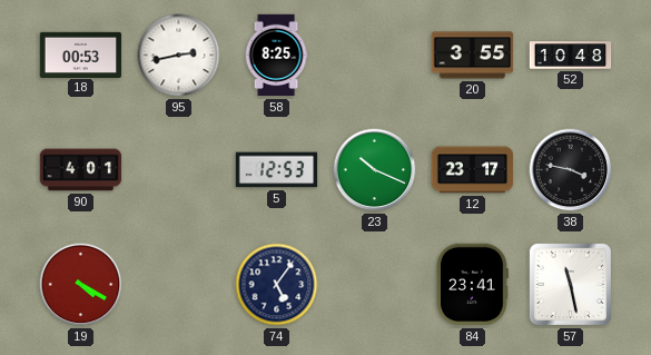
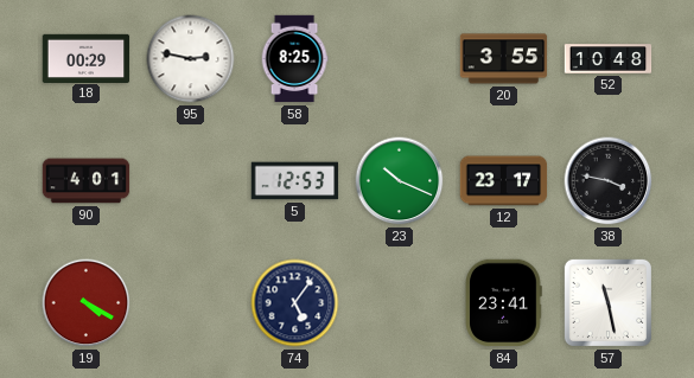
18: 00:53 -> 00:29
95: 2:43 -> 2:47
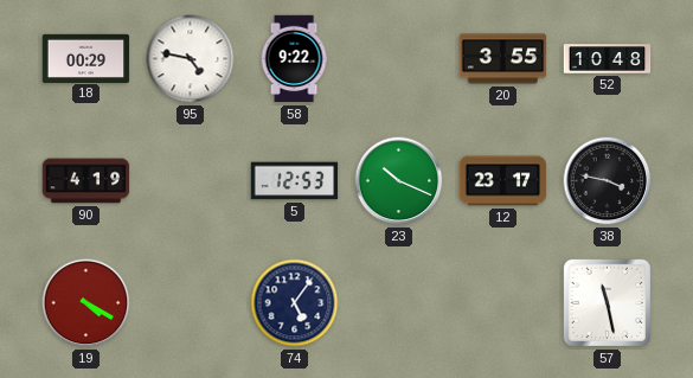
95: 2:47 -> 4:47
58: 8:25 -> 9:22
90: 4:01 -> 4:19
84: 23:41 -> none
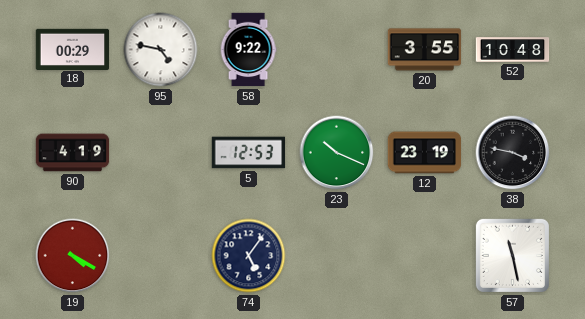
12: 23:17 -> 23:19
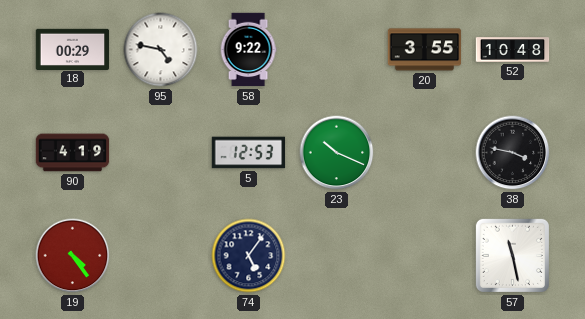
12: 23:19 -> none
19: 4:20 -> 4:24
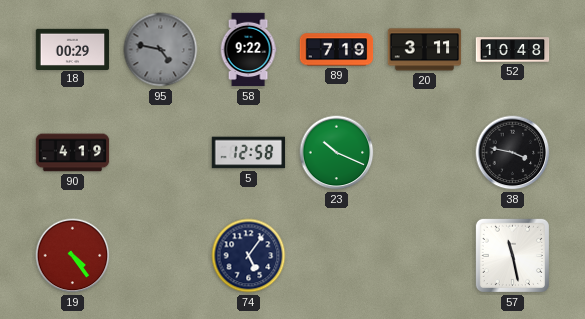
95 dial: white -> grey
89: none -> 7:19
20: 3:55 -> 3:11
5: 12:53 -> 12:58
